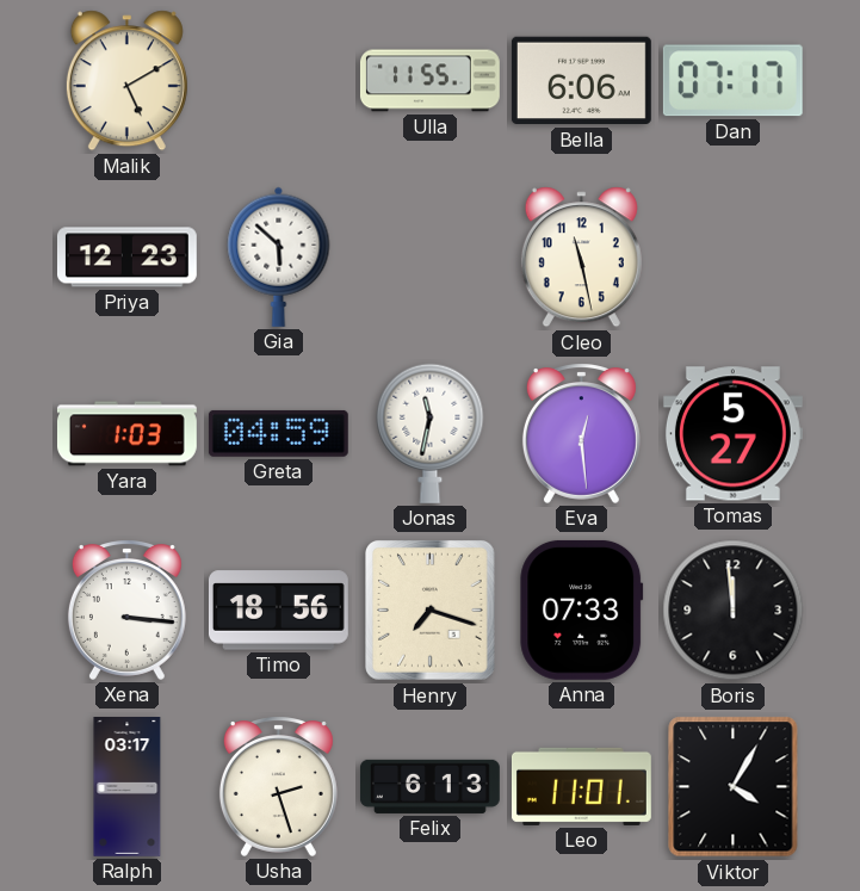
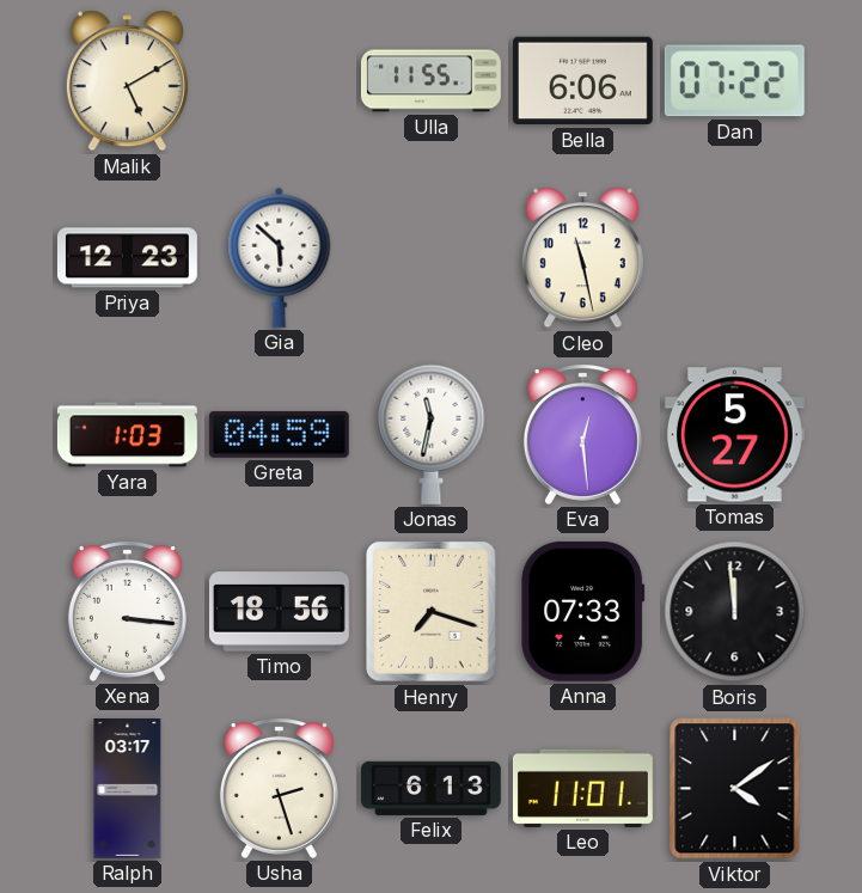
Dan: 07:17 -> 07:22
Viktor: 4:05 -> 4:09
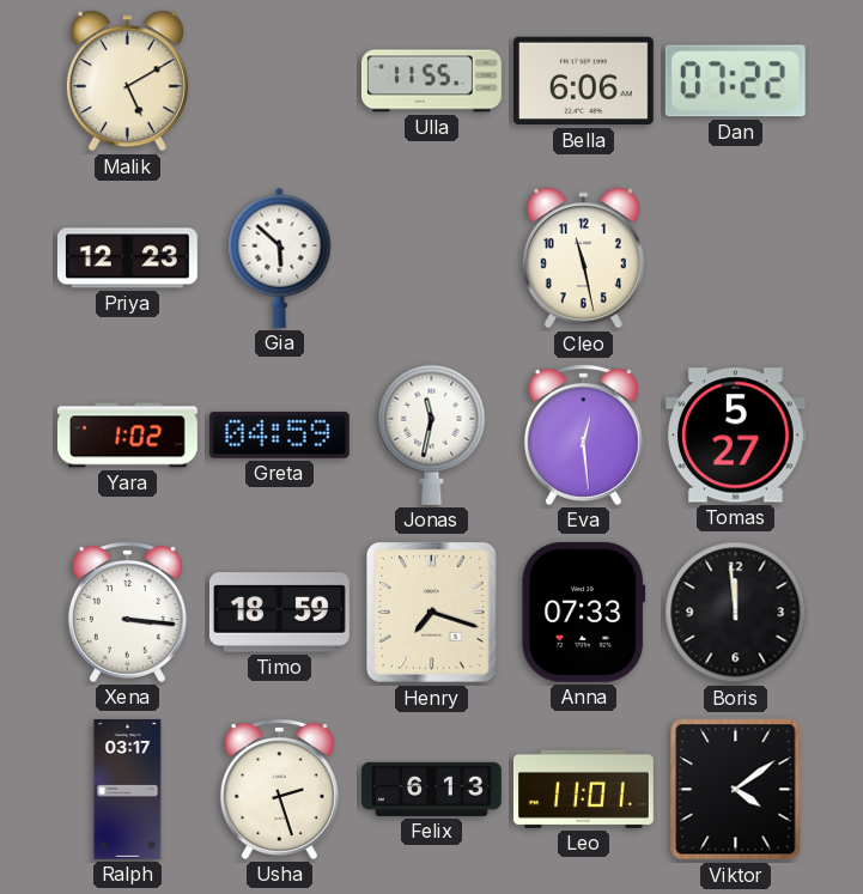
Yara: 1:03 -> 1:02
Timo: 18:56 -> 18:59
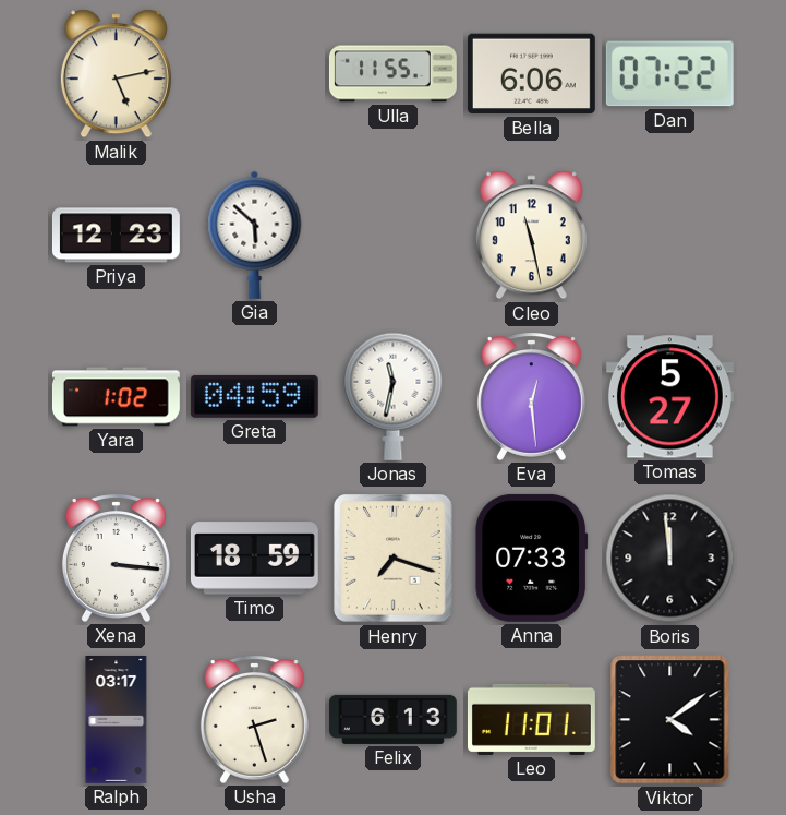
Malik: 5:10 -> 5:13
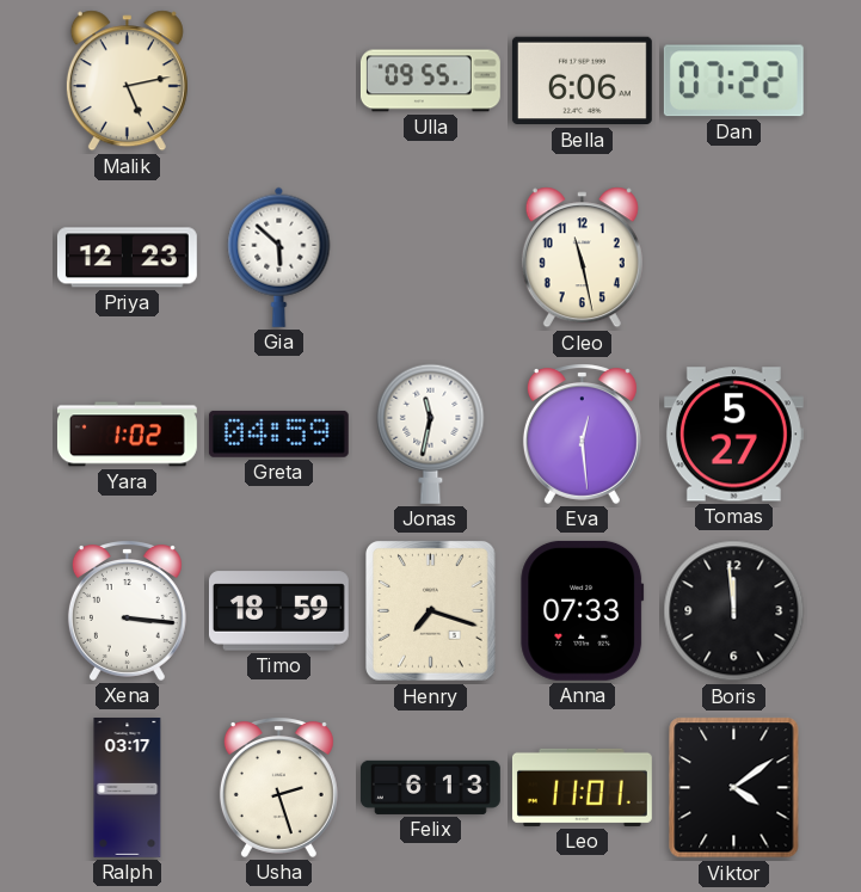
Ulla: 11:55 -> 09:55
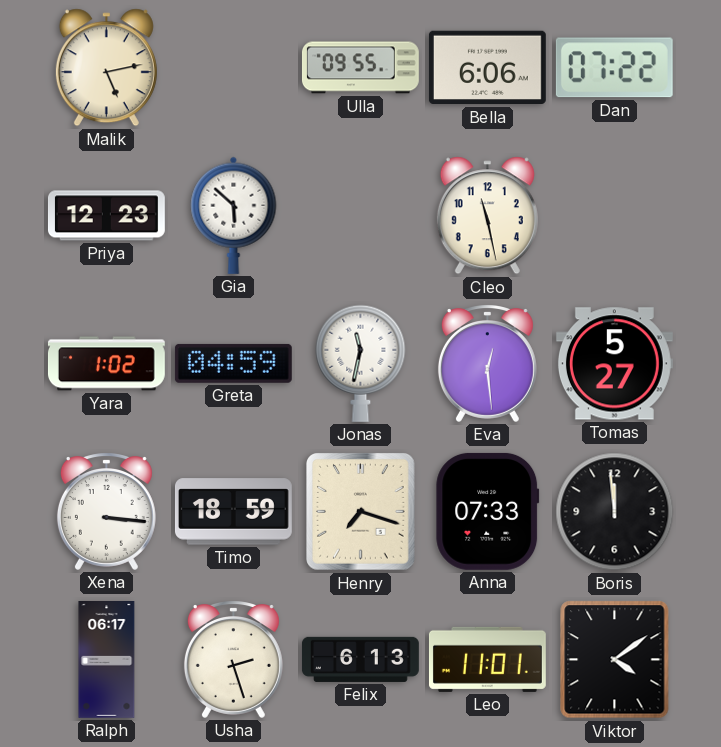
Ralph: 03:17 -> 06:17
